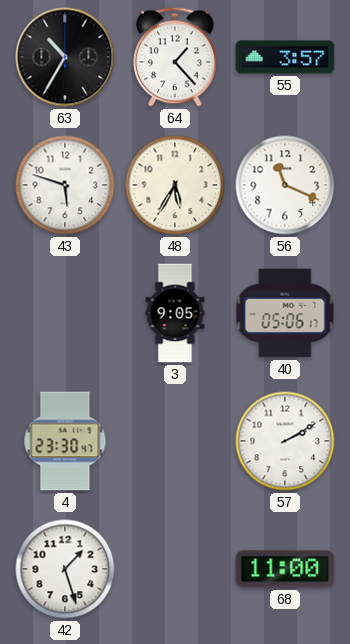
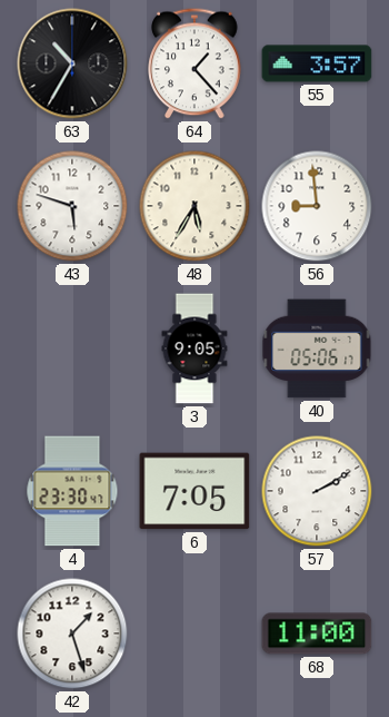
56: 11:19 -> 8:59
6: none -> 7:05
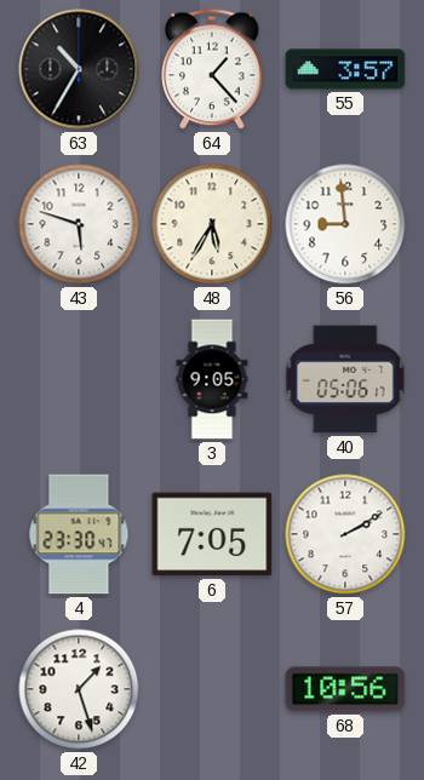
68: 11:00 -> 10:56
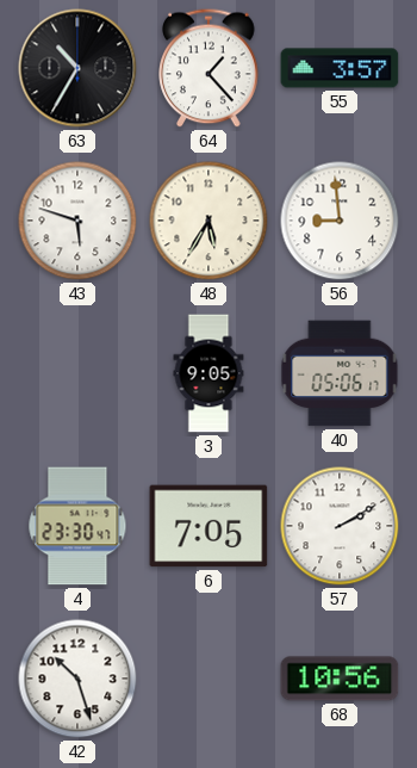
42: 1:27 -> 10:27
